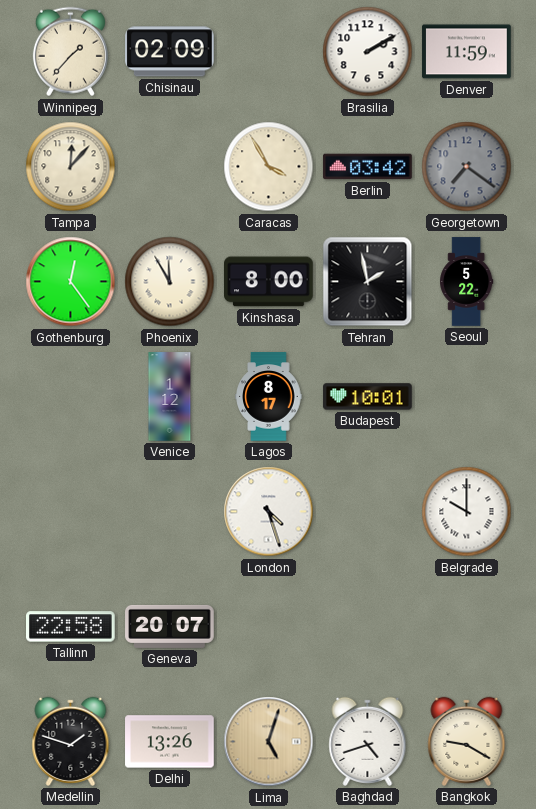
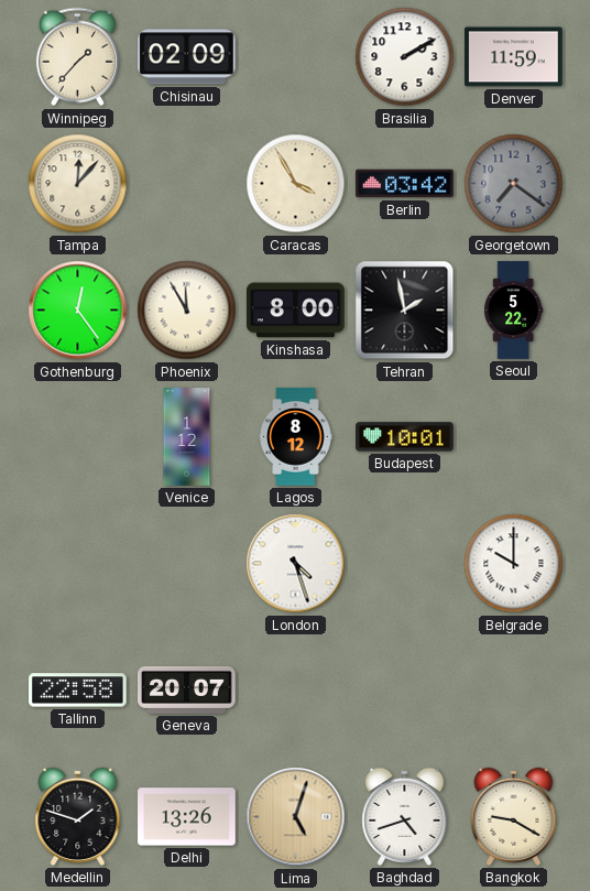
Lagos: 8:17 -> 8:12
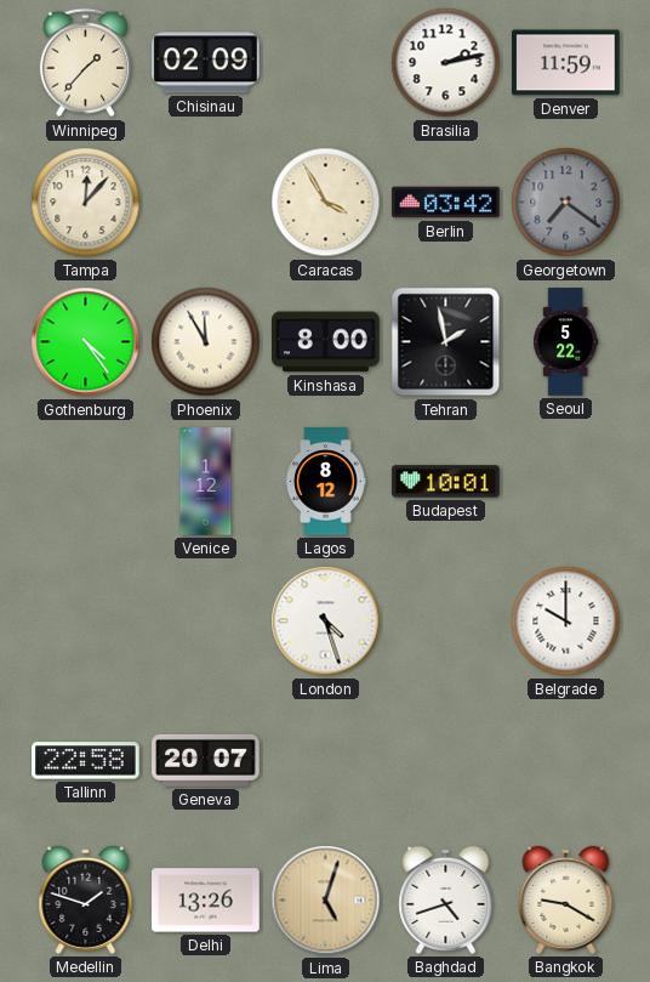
Brasilia: 2:10 -> 2:13
Gothenburg: 12:24 -> 4:24
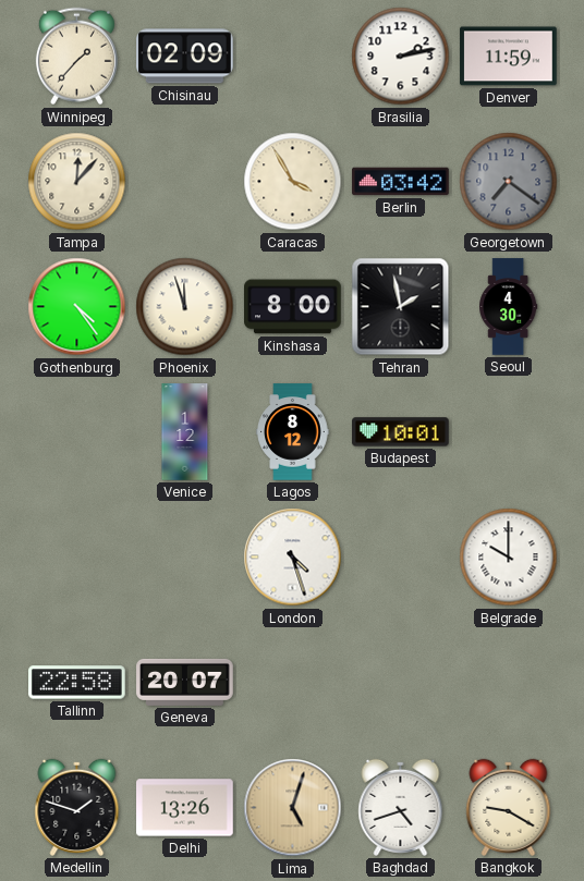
Phoenix: 11:55 -> 11:57
Seoul: 5:22 -> 4:30
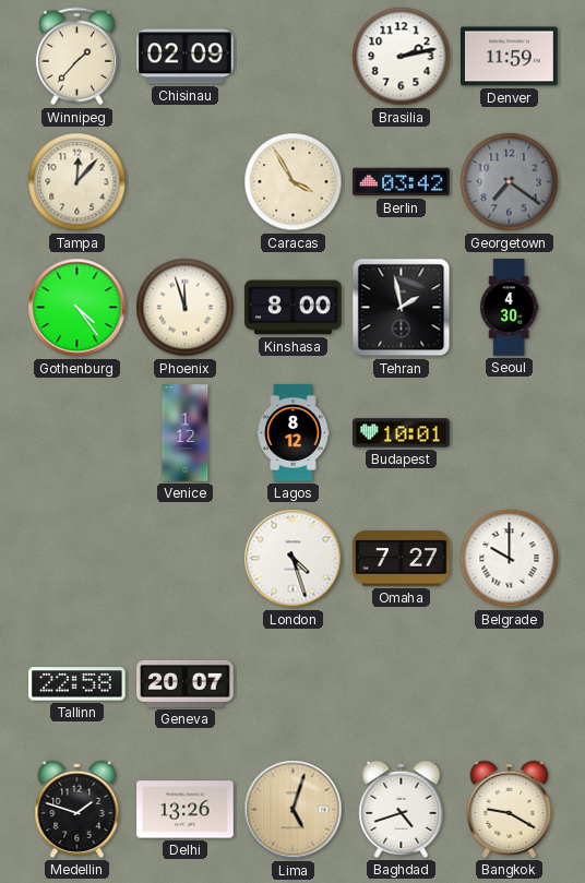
Omaha: none -> 7:27
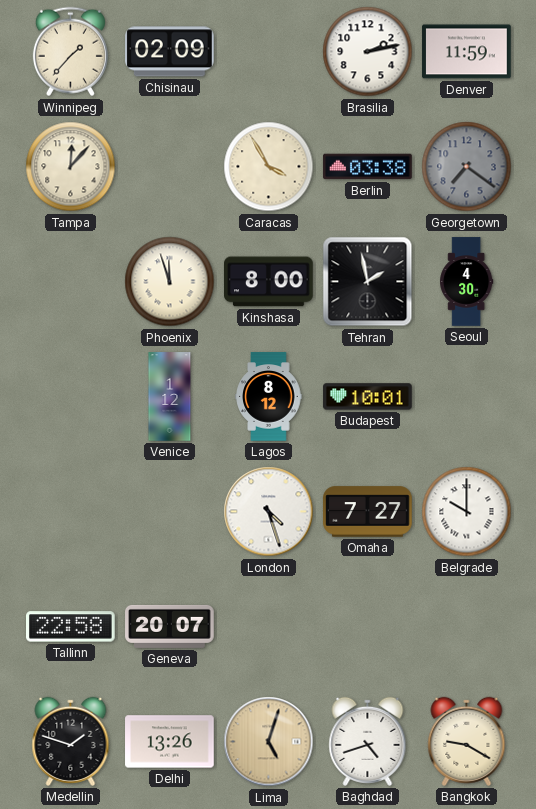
Berlin: 03:42 -> 03:38
Gothenburg: 4:24 -> none
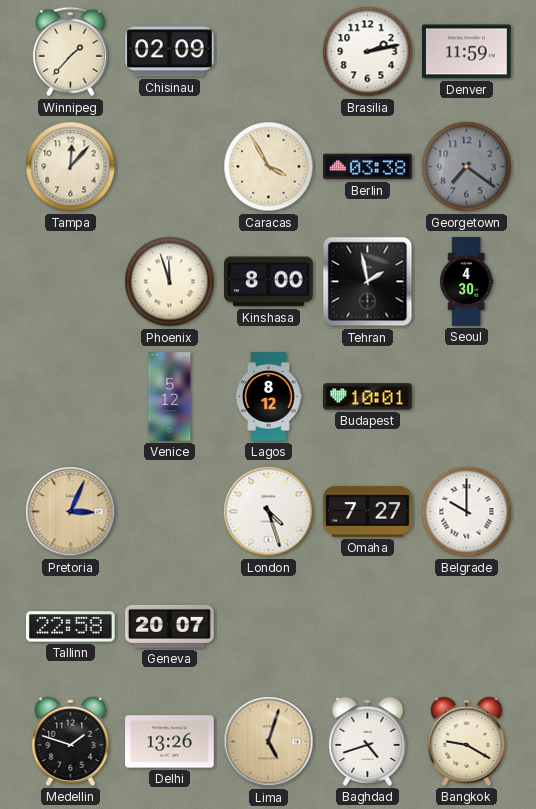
Venice: 1:12 -> 5:12
Pretoria: none -> 3:04
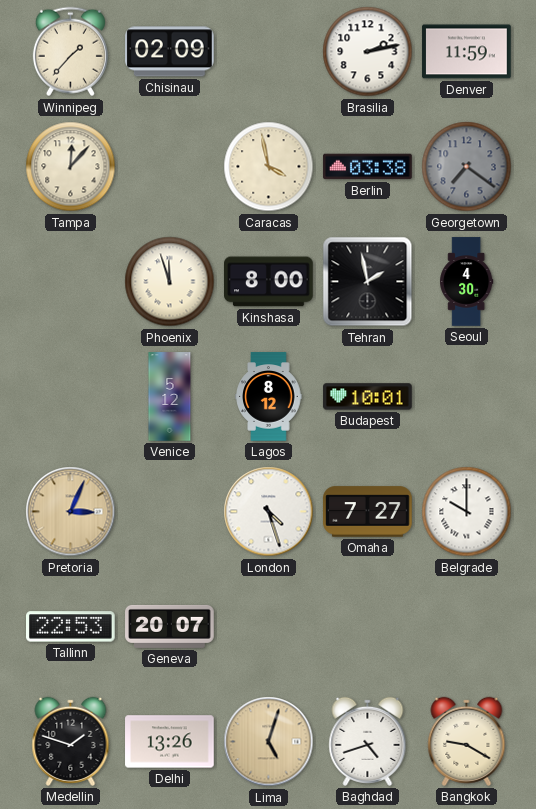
Caracas: 3:55 -> 3:58
Tallinn: 22:58 -> 22:53
